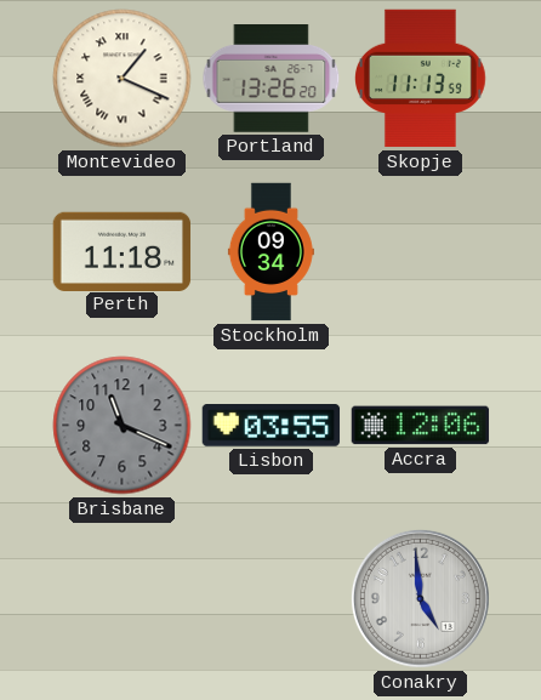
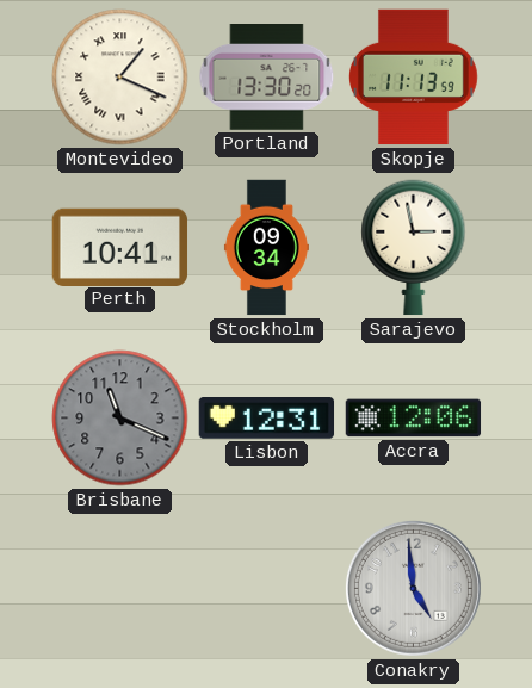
Portland: 13:26 -> 13:30
Perth: 11:18 -> 10:41
Sarajevo: none -> 2:58
Lisbon: 03:55 -> 12:31
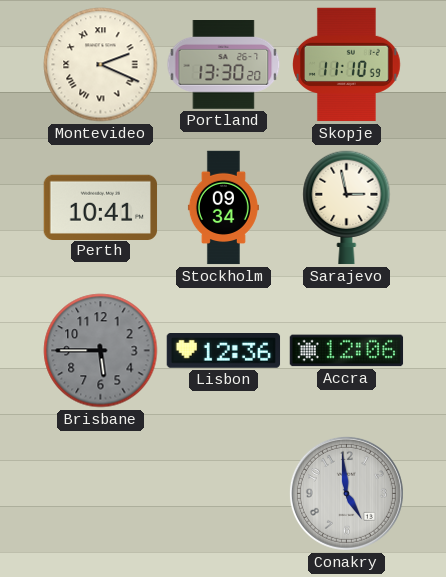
Montevideo: 1:19 -> 2:19
Skopje: 11:13 -> 11:10
Brisbane: 11:19 -> 5:45
Lisbon: 12:31 -> 12:36
